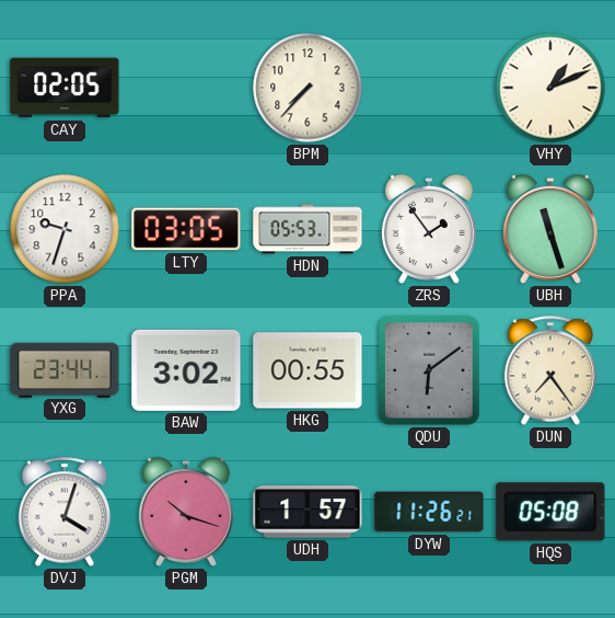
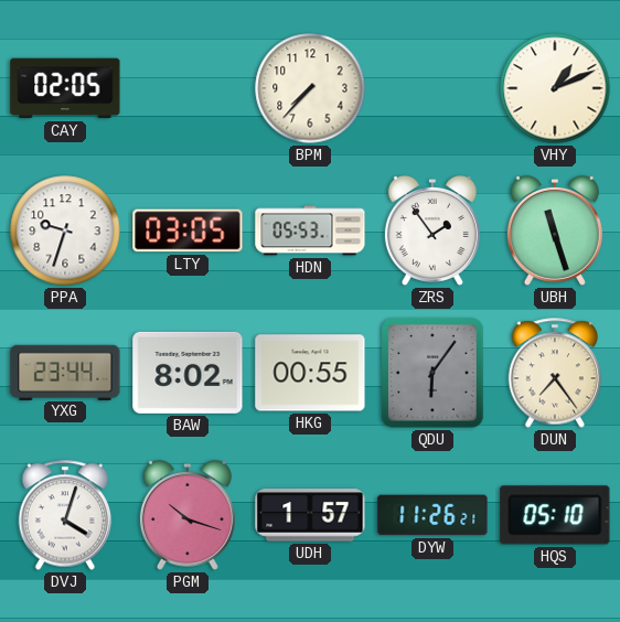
BAW: 3:02 -> 8:02
QDU: 6:09 -> 6:06
HQS: 05:08 -> 05:10
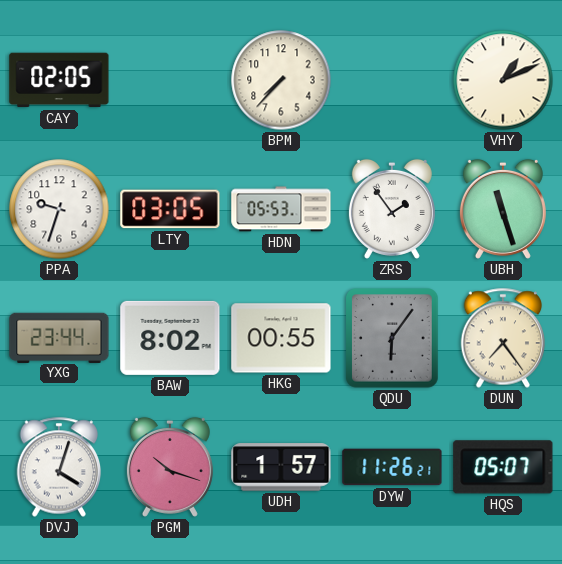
HQS: 05:10 -> 05:07
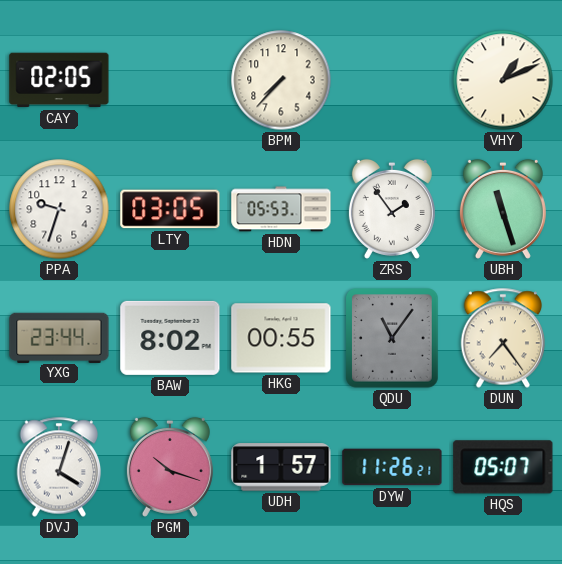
QDU: 6:06 -> 11:06
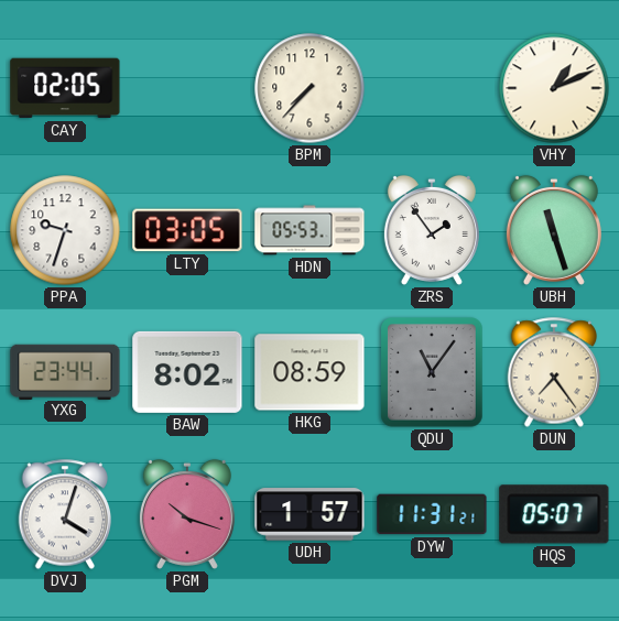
HKG: 00:55 -> 08:59
DYW: 11:26 -> 11:31
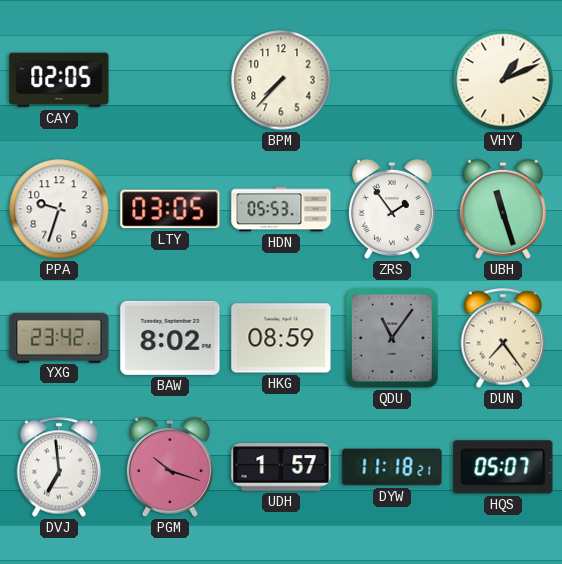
YXG: 23:44 -> 23:42
DVJ: 4:03 -> 6:59
DYW: 11:31 -> 11:18
